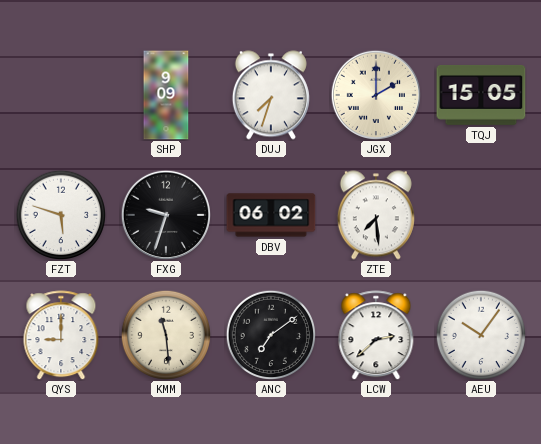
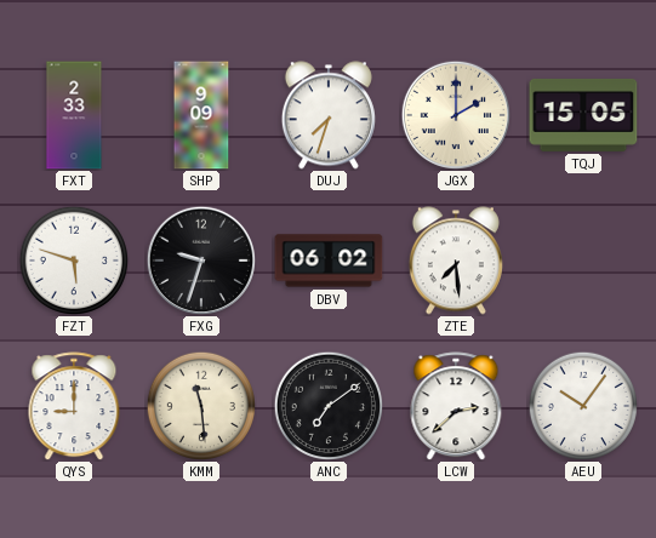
FXT: none -> 2:33
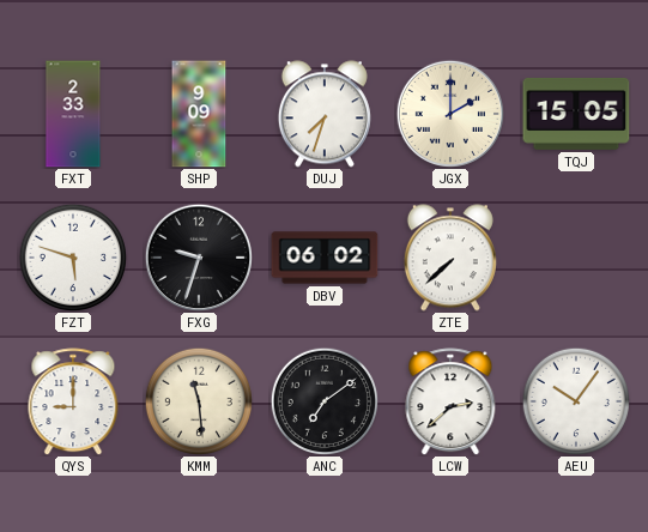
ZTE: 7:29 -> 7:38
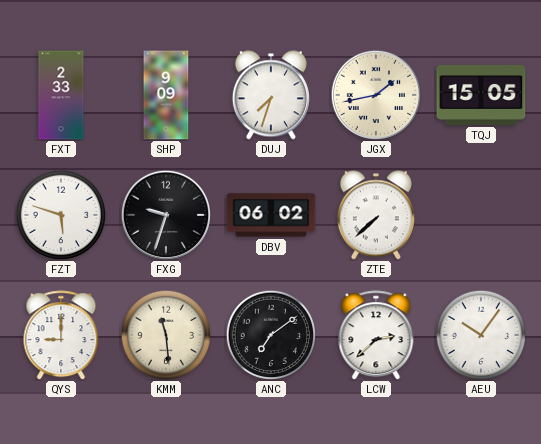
JGX: 2:00 -> 1:43
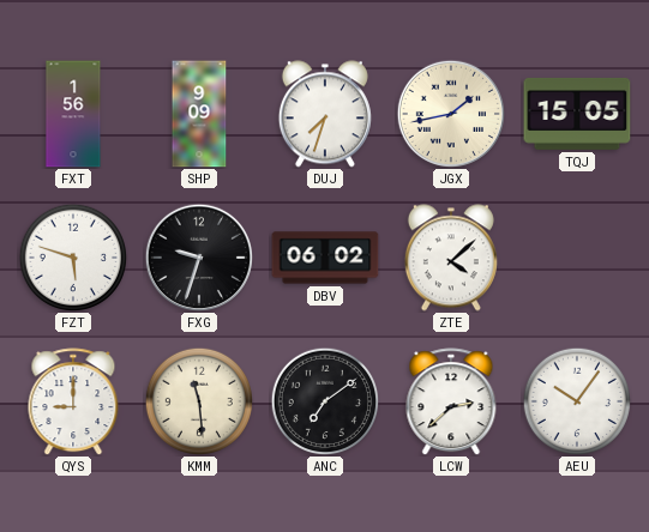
FXT: 2:33 -> 1:56
ZTE: 7:38 -> 4:08
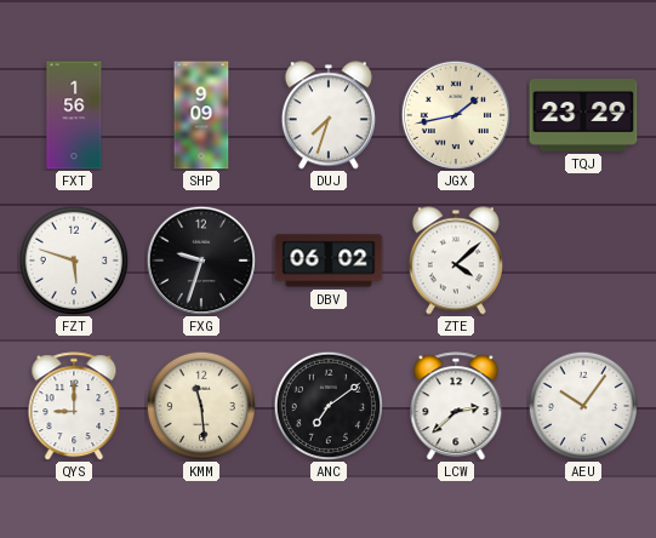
TQJ: 15:05 -> 23:29
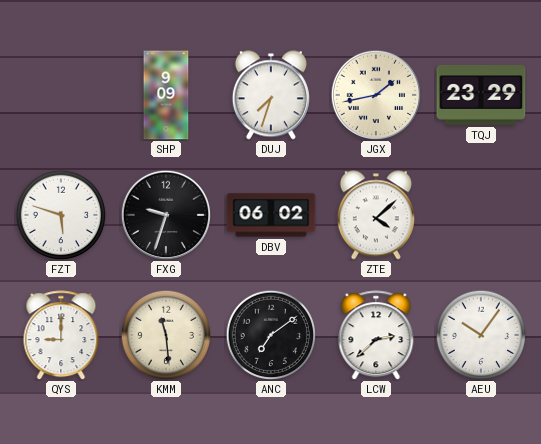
FXT: 1:56 -> none
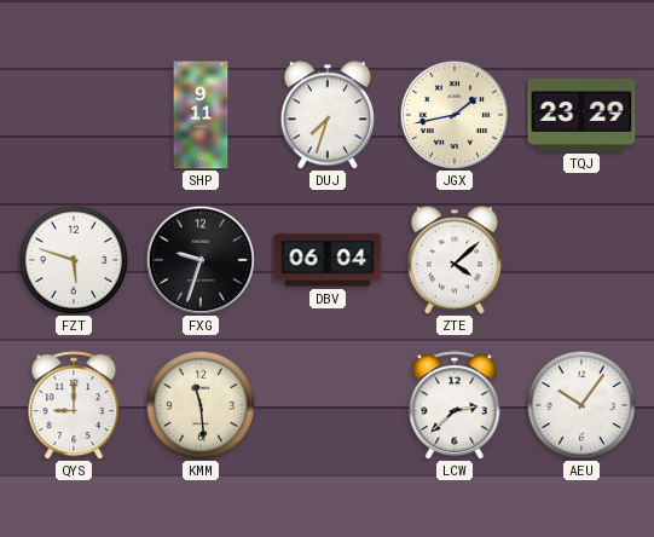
SHP: 9:09 -> 9:11
DBV: 06:02 -> 06:04
ANC: 7:09 -> none
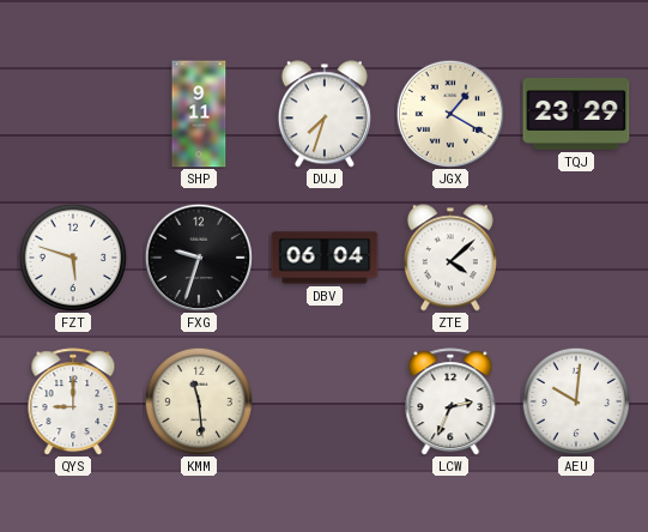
JGX: 1:43 -> 1:20
LCW: 2:38 -> 2:34
AEU: 10:06 -> 10:01
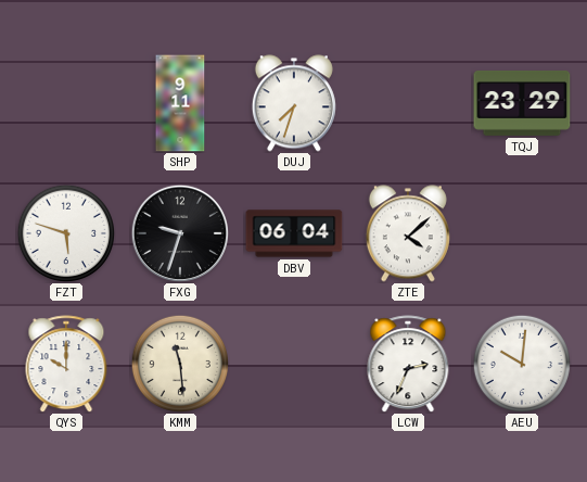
JGX: 1:20 -> none
QYS: 9:00 -> 10:00
